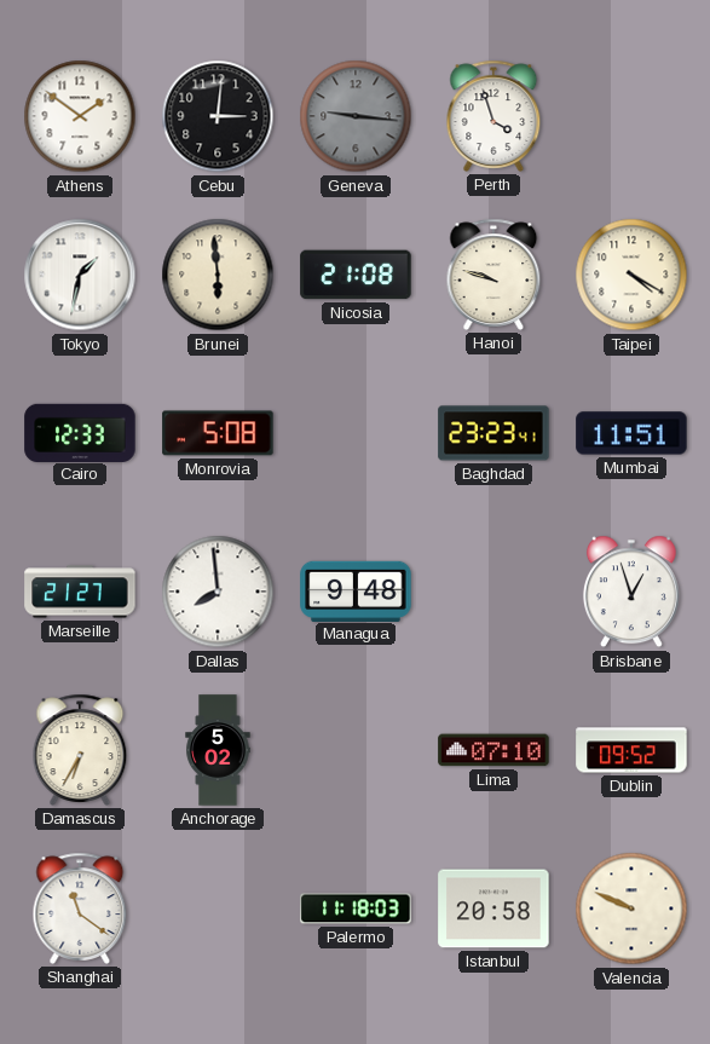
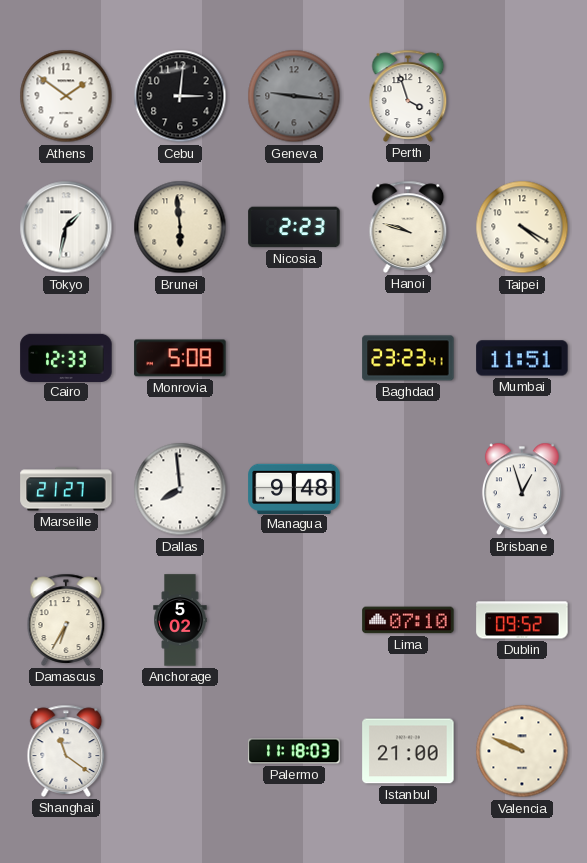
Nicosia: 21:08 -> 2:23
Istanbul: 20:58 -> 21:00
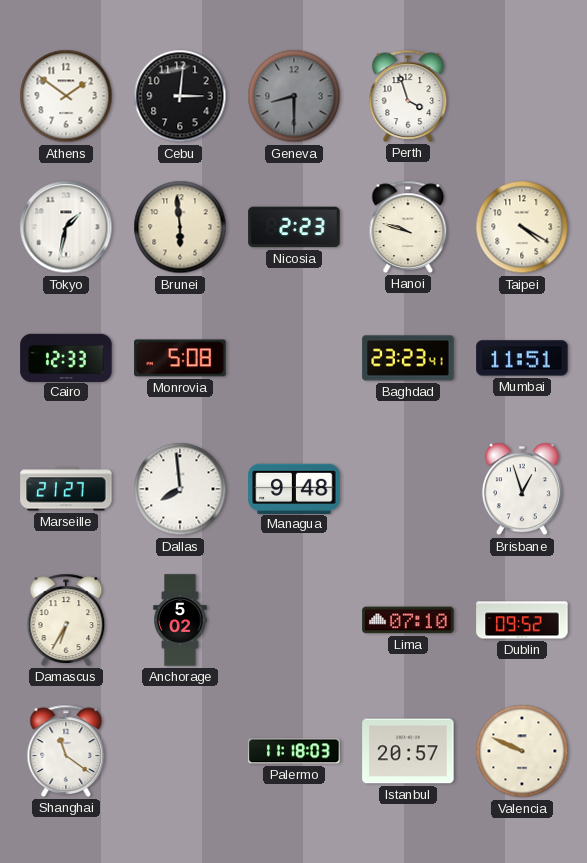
Geneva: 9:16 -> 8:30
Istanbul: 21:00 -> 20:57
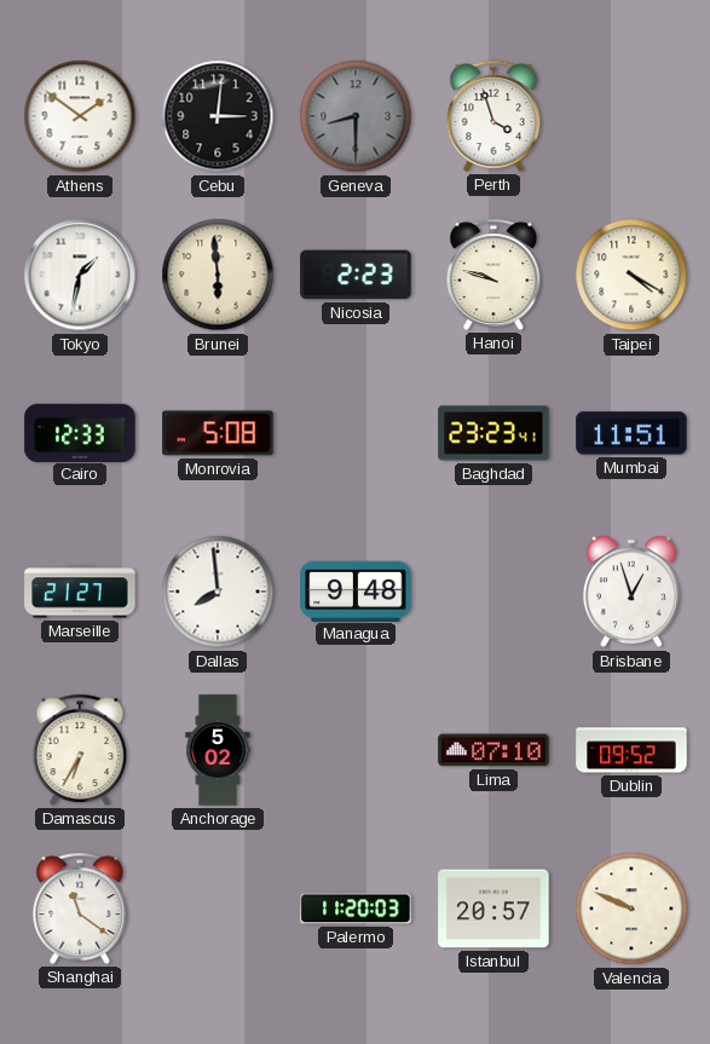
Palermo: 11:18 -> 11:20
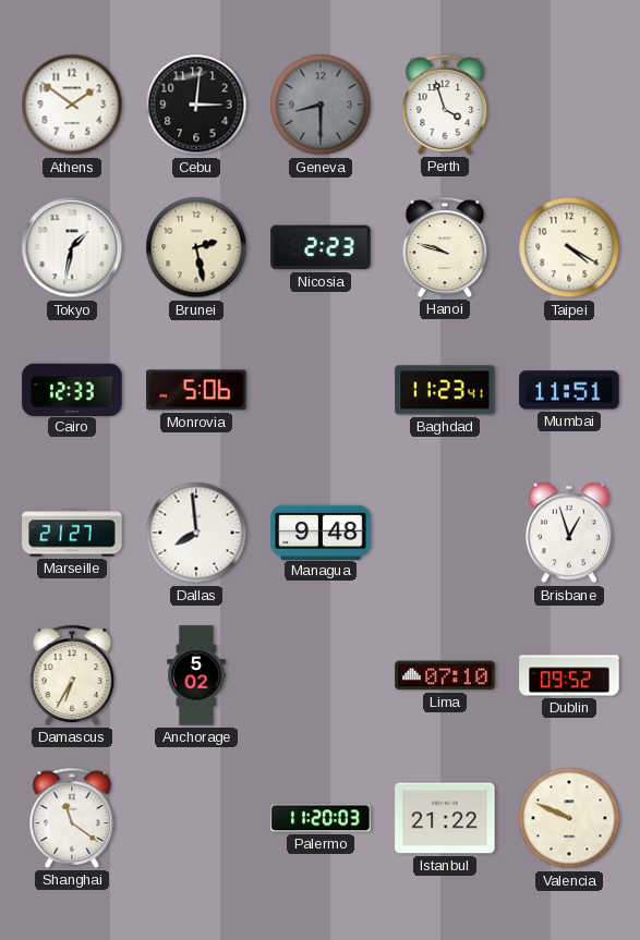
Brunei: 5:59 -> 2:28
Monrovia: 5:08 -> 5:06
Baghdad: 23:23 -> 11:23
Istanbul: 20:57 -> 21:22
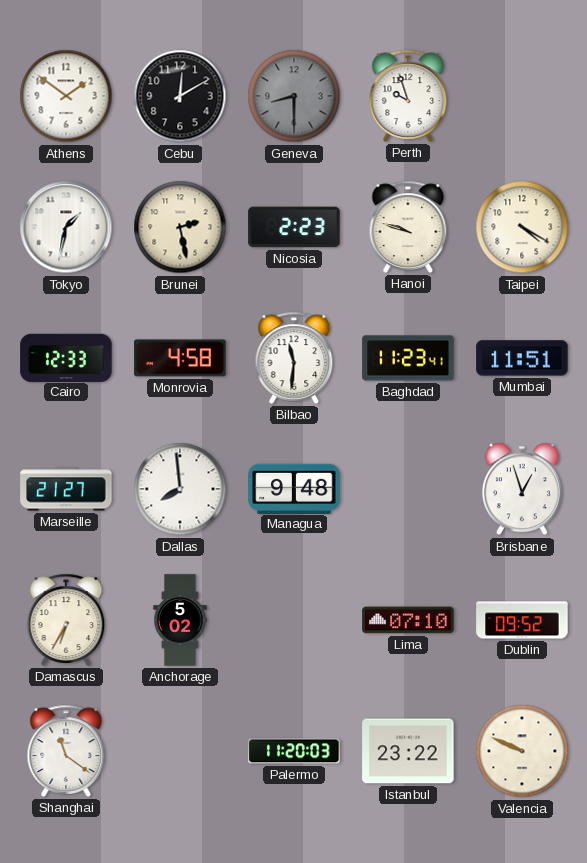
Cebu: 3:01 -> 12:10
Perth: 3:57 -> 9:57
Monrovia: 5:06 -> 4:58
Bilbao: none -> 11:31
Istanbul: 21:22 -> 23:22
